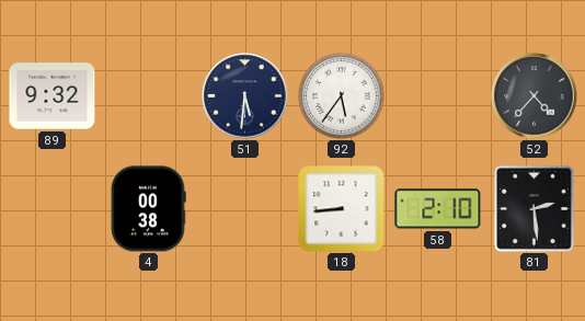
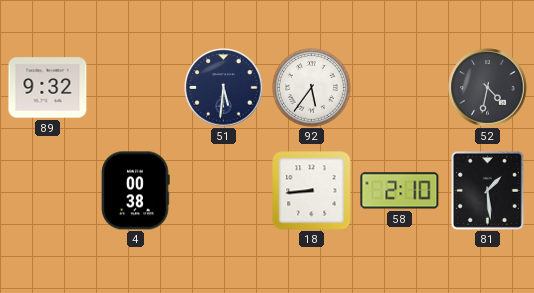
52: 4:37 -> 4:32
81: 2:29 -> 1:29
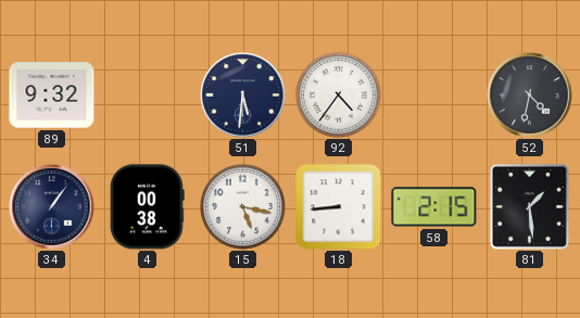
92: 5:36 -> 4:36
34: none -> 1:06
15: none -> 5:17
58: 2:10 -> 2:15
